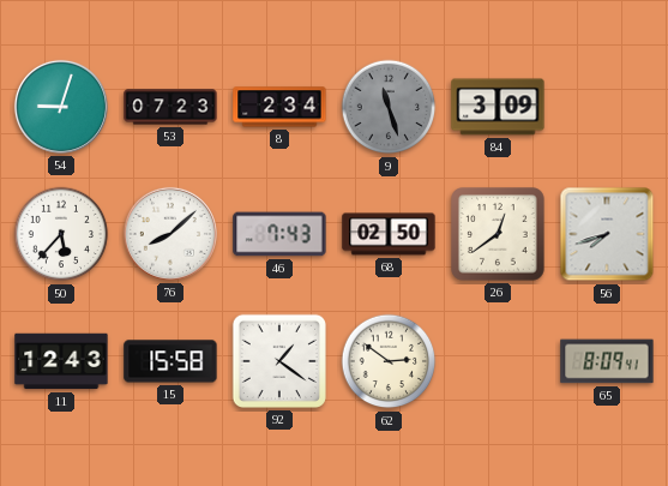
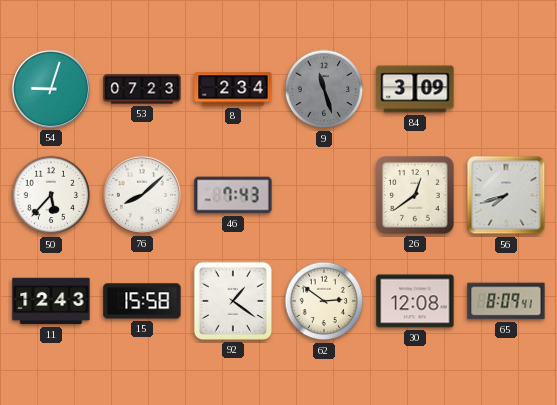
68: 02:50 -> none
30: none -> 12:08
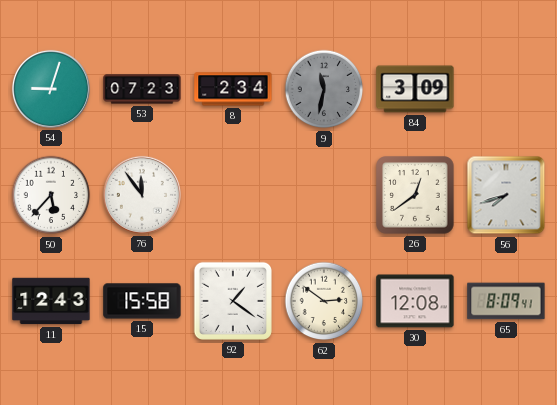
9: 11:27 -> 11:32
76: 8:08 -> 11:54
46: 7:43 -> none
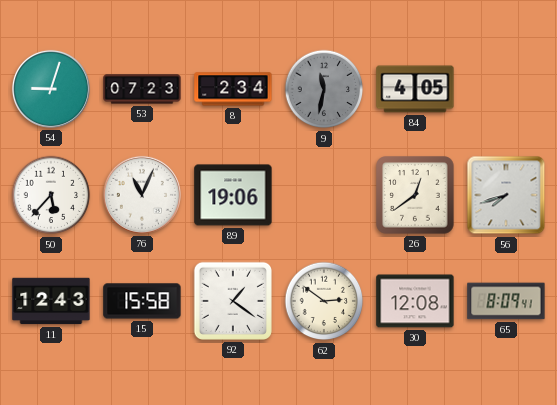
84: 3:09 -> 4:05
76: 11:54 -> 11:04
89: none -> 19:06
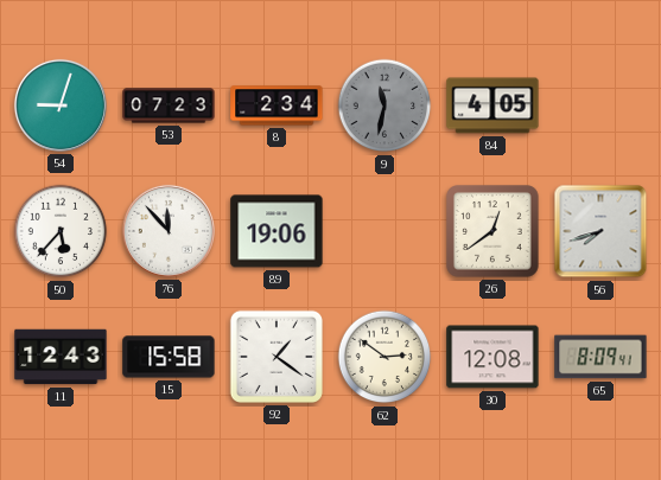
76: 11:04 -> 11:53
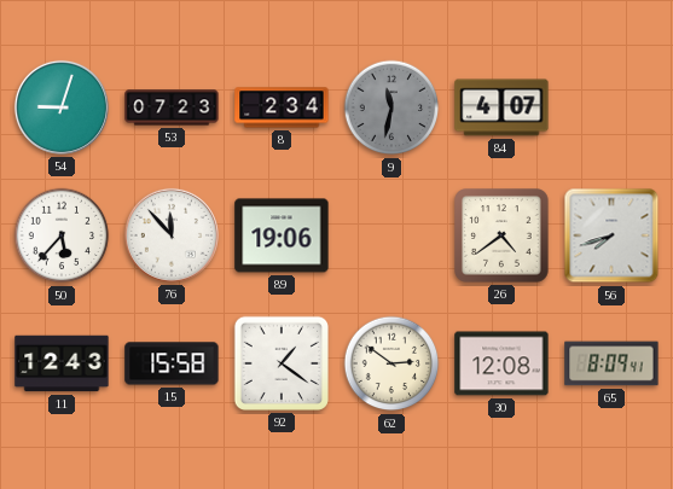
84: 4:05 -> 4:07
26: 12:39 -> 4:39
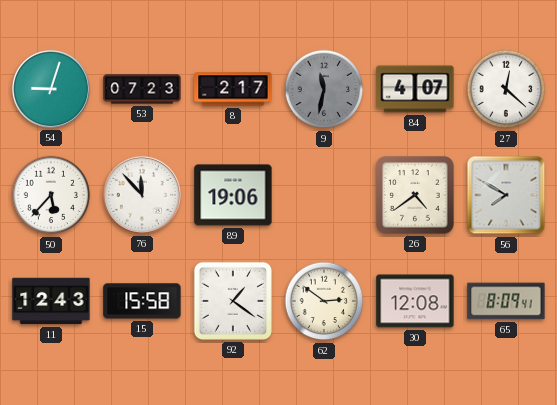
8: 2:34 -> 2:17
27: none -> 12:22
56: 7:42 -> 7:50
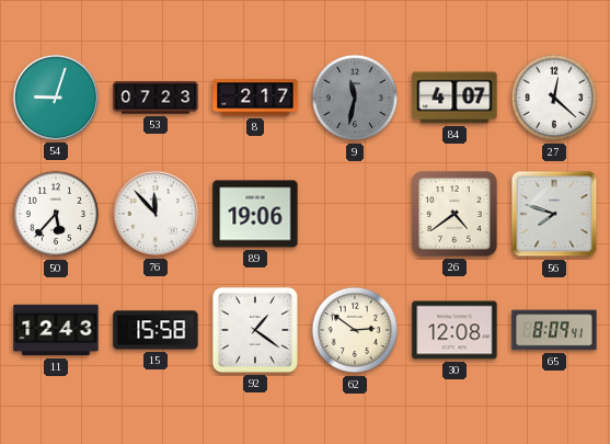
56: 7:50 -> 7:48
